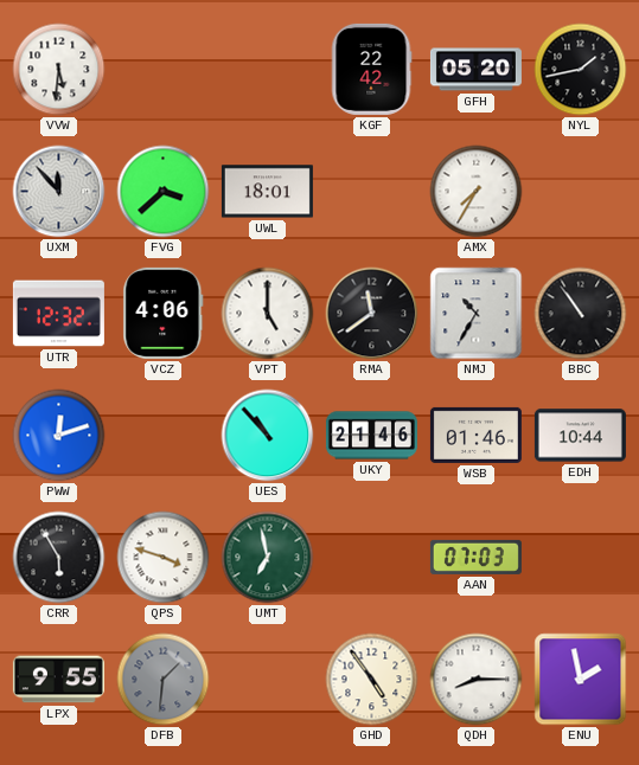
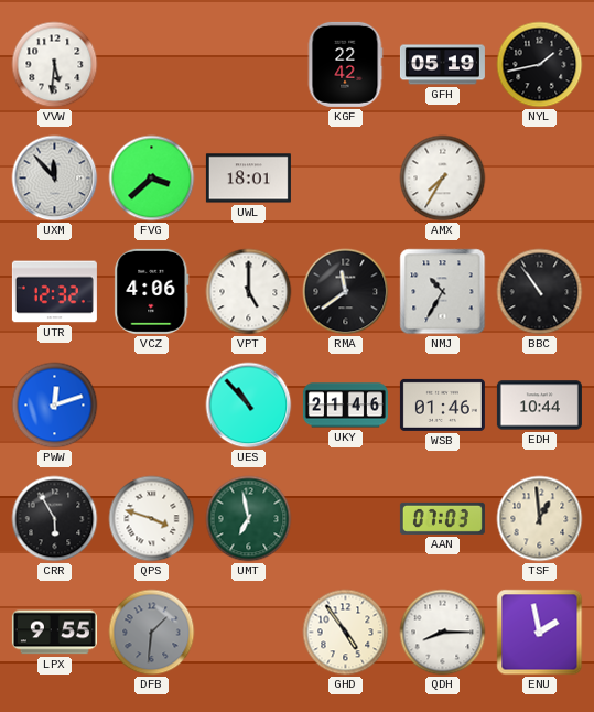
GFH: 05:20 -> 05:19
TSF: none -> 12:59
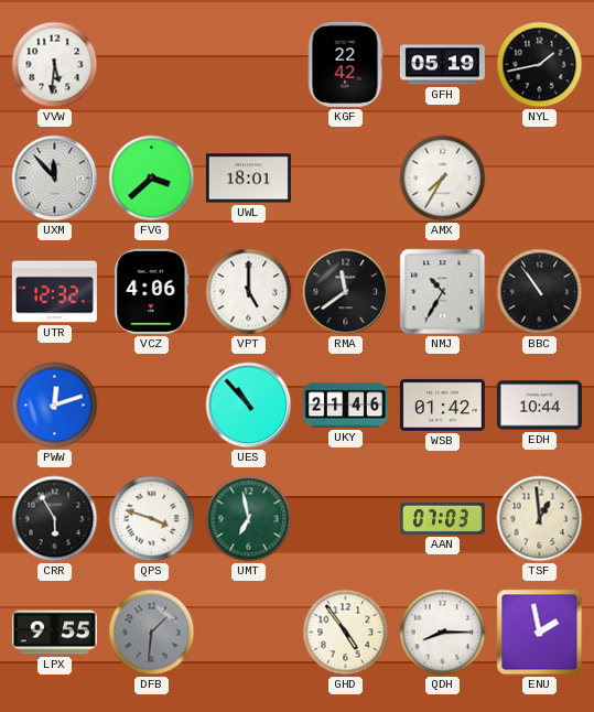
WSB: 01:46 -> 01:42
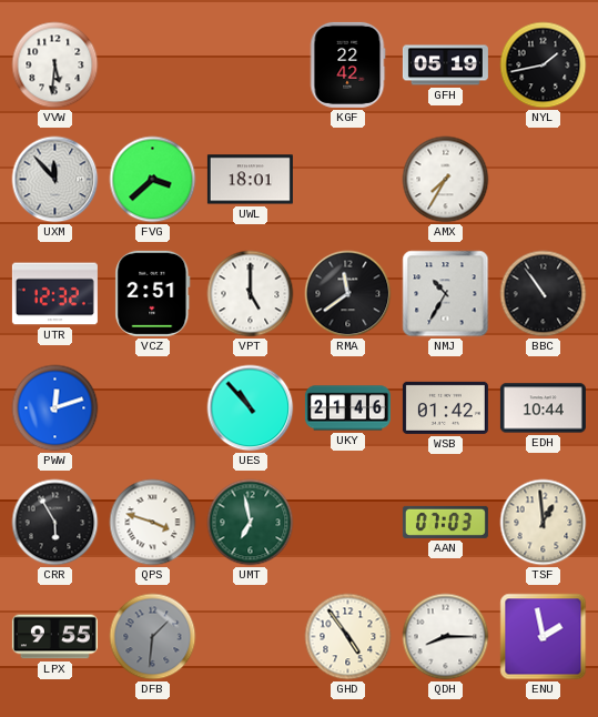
VCZ: 4:06 -> 2:51
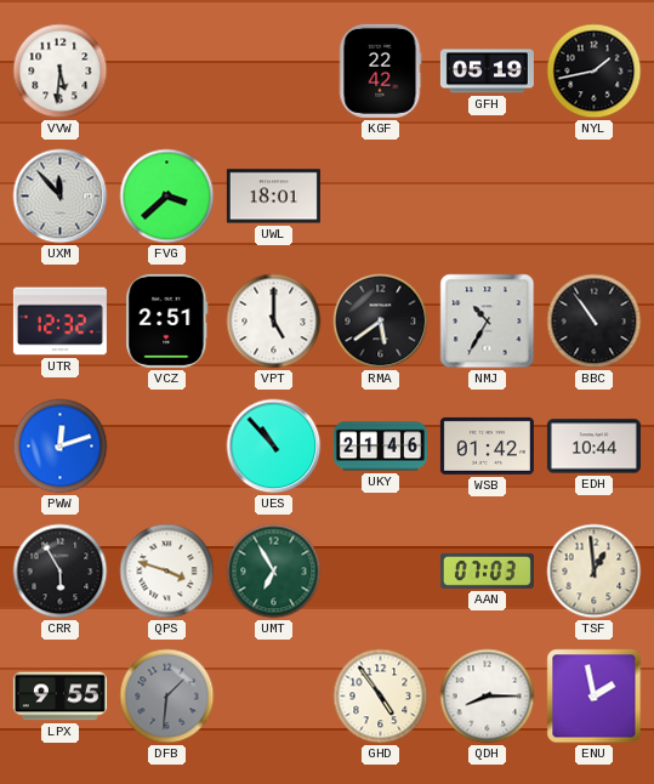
AMX: 7:35 -> none
RMA: 11:39 -> 5:39
UMT: 6:58 -> 6:55
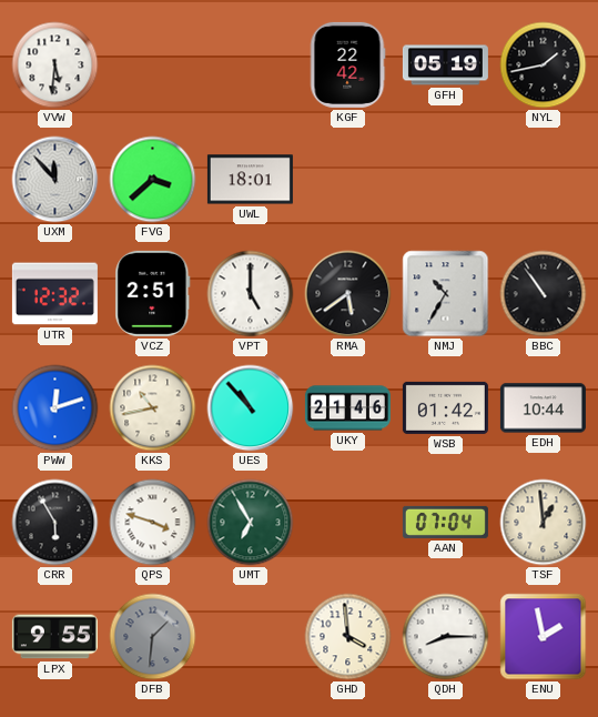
KKS: none -> 10:43
AAN: 07:03 -> 07:04
GHD: 4:54 -> 3:59
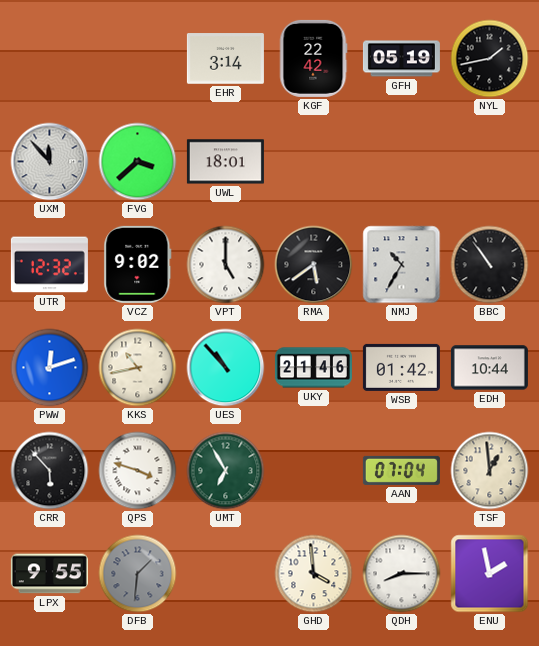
VVW: 5:31 -> none
EHR: none -> 3:14
VCZ: 2:51 -> 9:02
CRR: 5:55 -> 5:53
